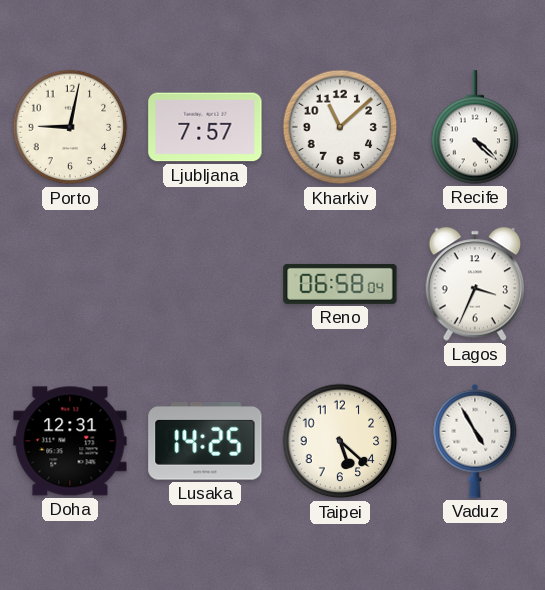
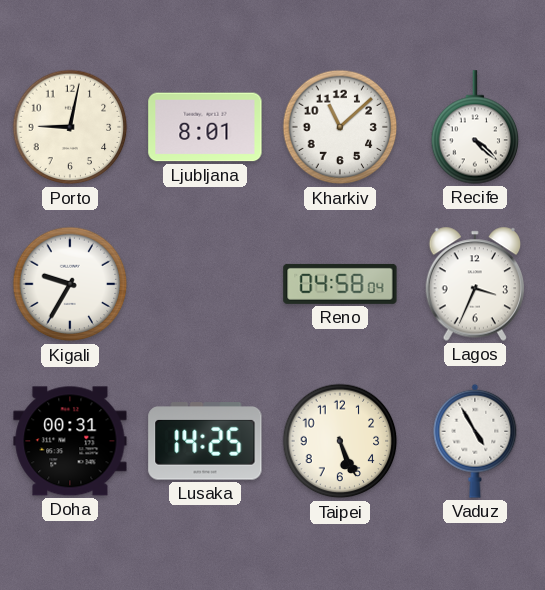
Ljubljana: 7:57 -> 8:01
Kigali: none -> 9:35
Reno: 06:58 -> 04:58
Doha: 12:31 -> 00:31
Taipei: 5:22 -> 5:26
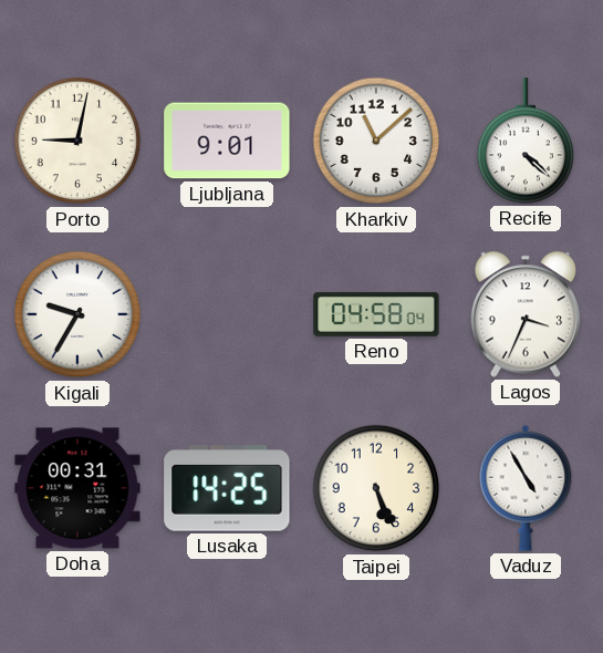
Ljubljana: 8:01 -> 9:01
